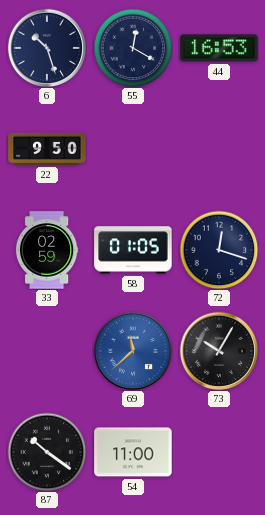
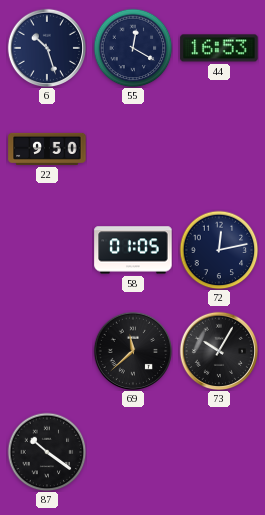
33: 02:59 -> none
72: 12:18 -> 12:13
69 dial: blue -> black
54: 11:00 -> none
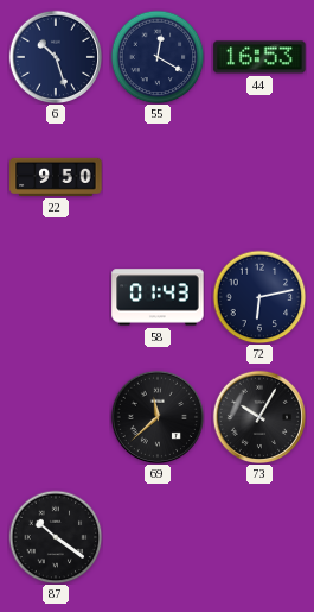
58: 01:05 -> 01:43
72: 12:13 -> 6:13
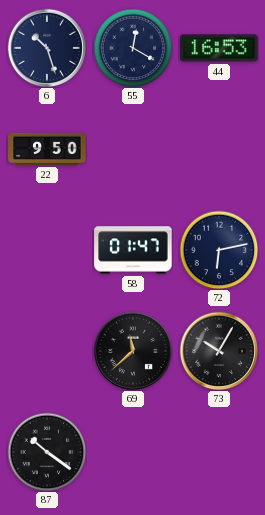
58: 01:43 -> 01:47
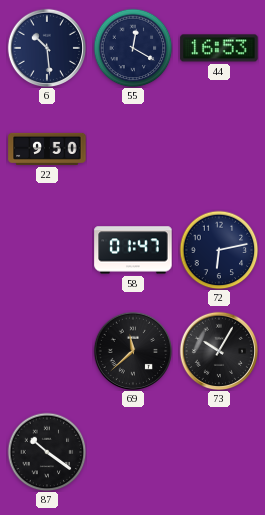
6: 10:27 -> 10:29
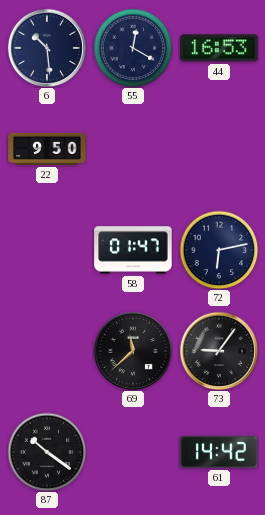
73: 10:05 -> 9:06
61: none -> 14:42
